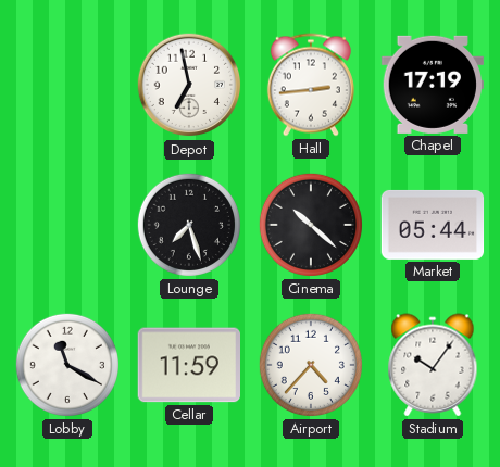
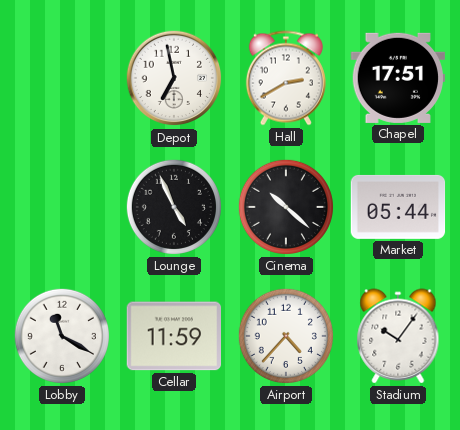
Hall: 2:44 -> 2:40
Chapel: 17:19 -> 17:51
Lounge: 7:27 -> 4:56
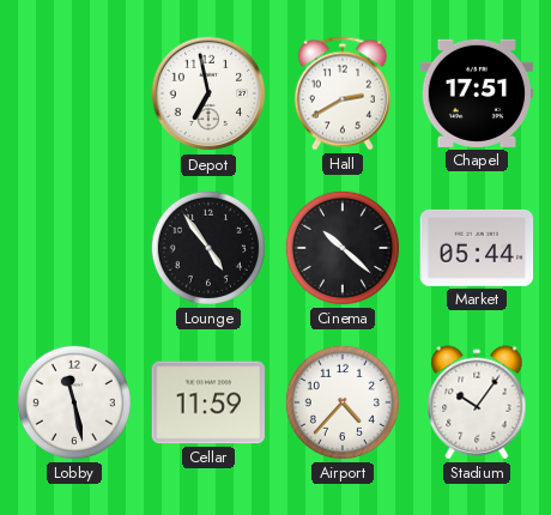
Lounge: 4:56 -> 4:54
Lobby: 11:20 -> 11:28
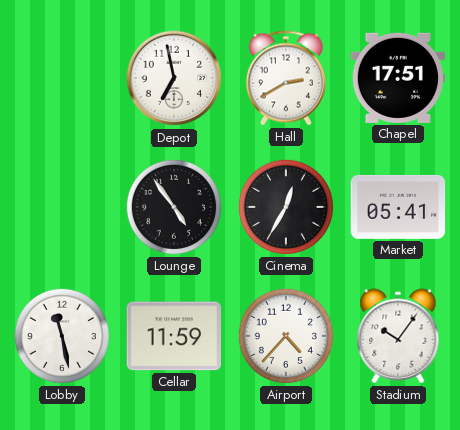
Cinema: 10:22 -> 12:35
Market: 05:44 -> 05:41
